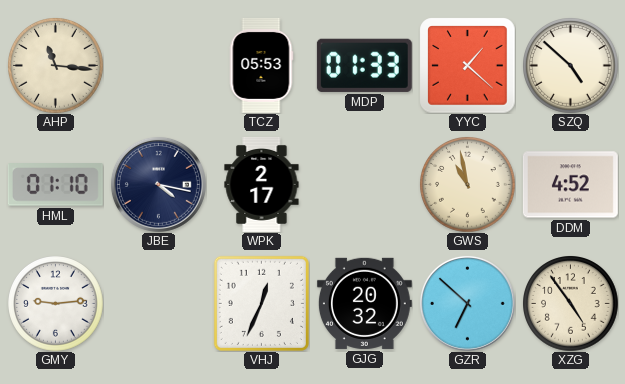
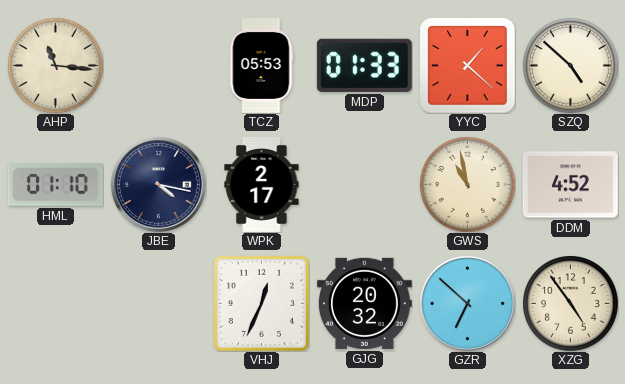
GMY: 9:14 -> none
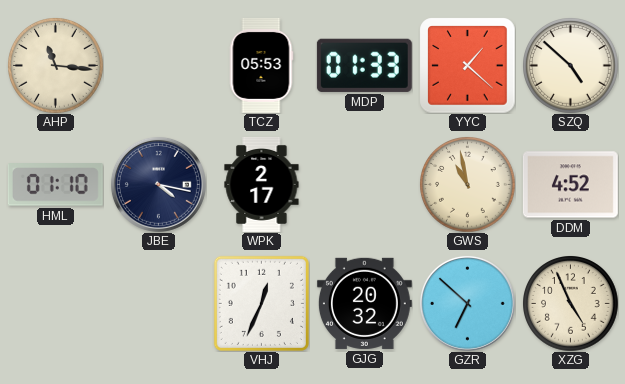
XZG: 4:54 -> 4:56
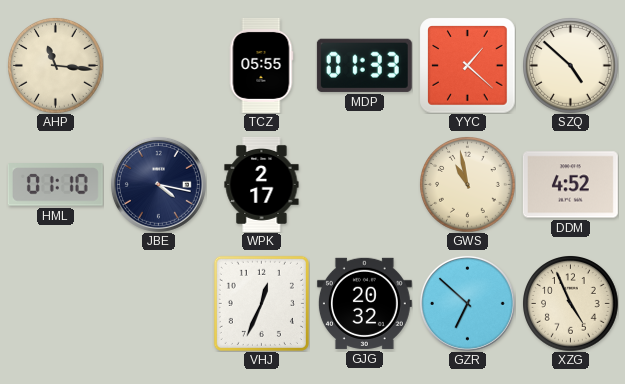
TCZ: 05:53 -> 05:55
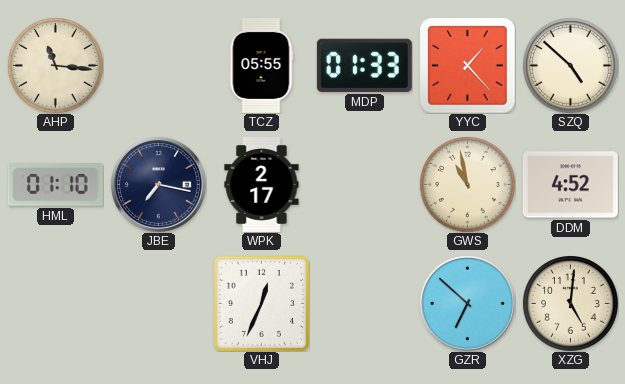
YYC: 1:22 -> 1:23
JBE: 4:17 -> 7:17
GJG: 20:32 -> none
XZG: 4:56 -> 5:01
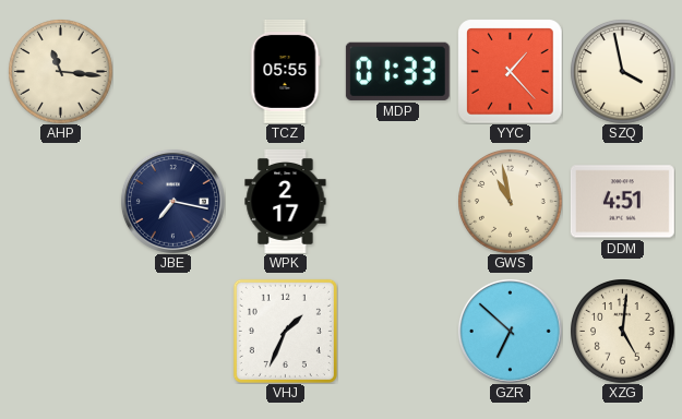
SZQ: 4:52 -> 3:58
HML: 01:10 -> none
DDM: 4:52 -> 4:51
VHJ: 12:34 -> 1:34
